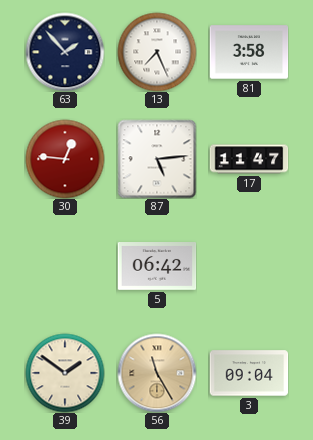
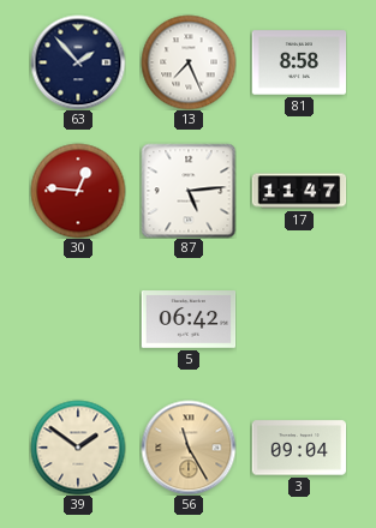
81: 3:58 -> 8:58
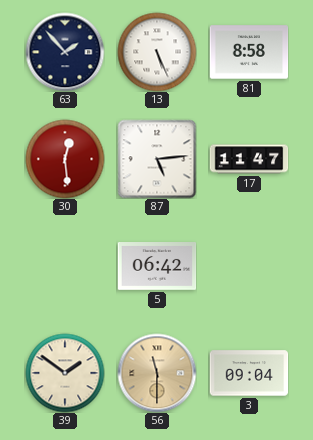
13: 7:26 -> 5:26
30: 12:46 -> 12:29
56: 11:25 -> 11:30
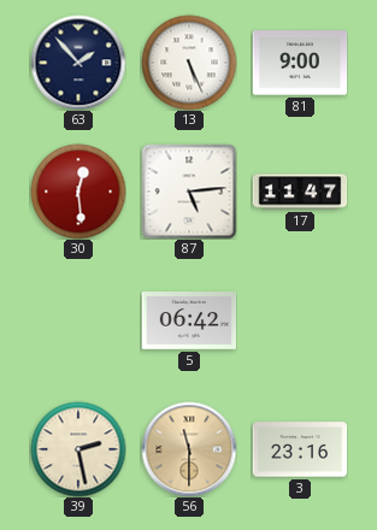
81: 8:58 -> 9:00
39: 1:51 -> 2:28
3: 09:04 -> 23:16
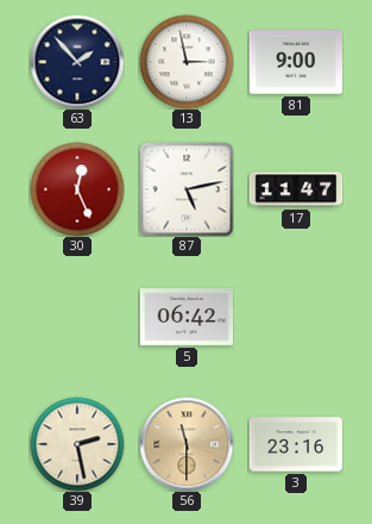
13: 5:26 -> 2:58
30: 12:29 -> 12:26
87: 5:14 -> 5:13
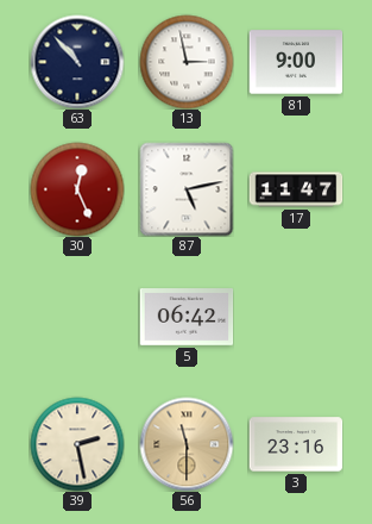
63: 1:53 -> 10:53
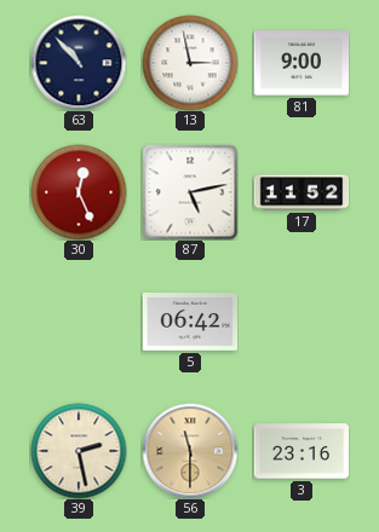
17: 11:47 -> 11:52
